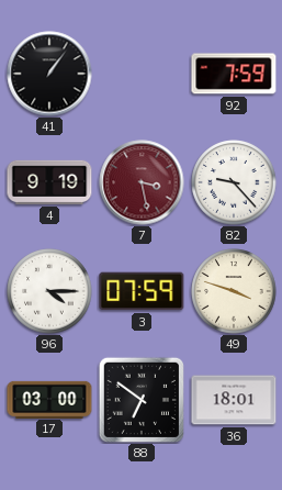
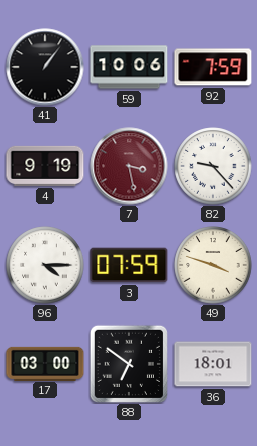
59: none -> 10:06
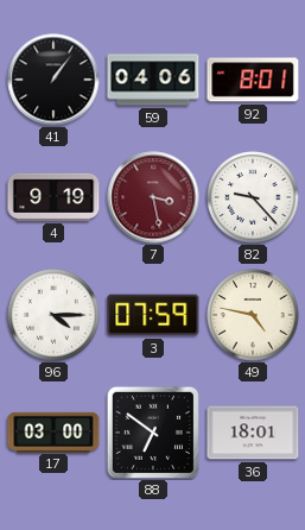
59: 10:06 -> 04:06
92: 7:59 -> 8:01
49: 3:48 -> 4:47
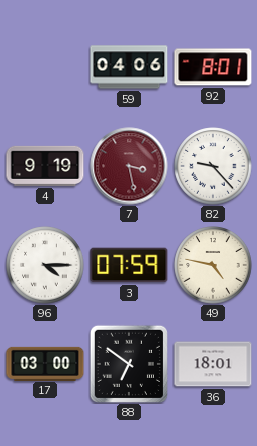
41: 1:06 -> none
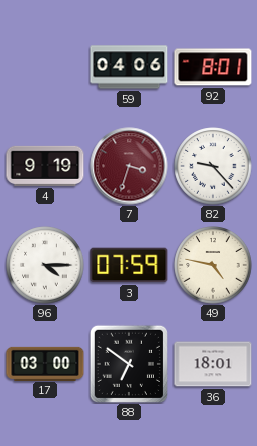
7: 3:28 -> 3:33
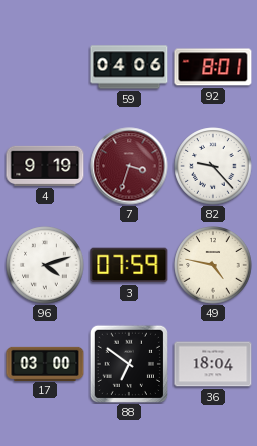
96: 4:15 -> 4:12
36: 18:01 -> 18:04
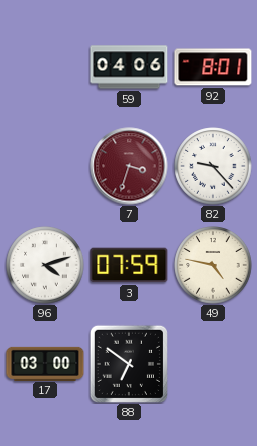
4: 9:19 -> none
36: 18:04 -> none
